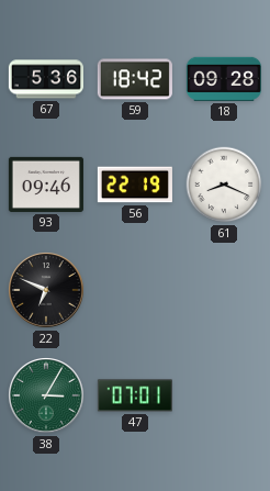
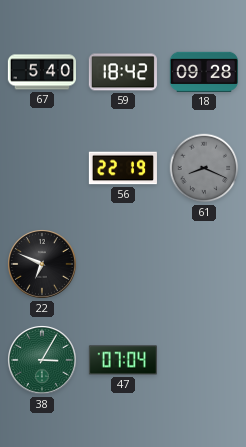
67: 5:36 -> 5:40
93: 09:46 -> none
61 dial: white -> grey
47: 07:01 -> 07:04
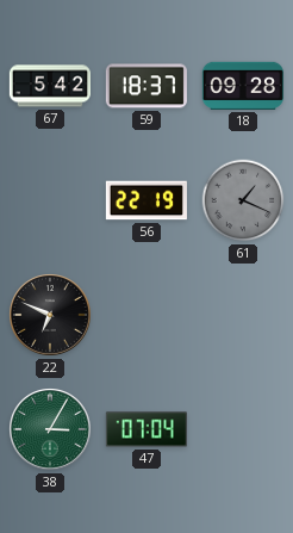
67: 5:40 -> 5:42
59: 18:42 -> 18:37
61: 8:19 -> 1:19
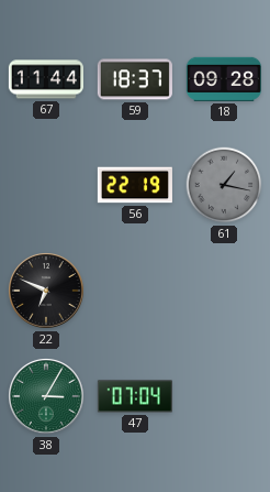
67: 5:42 -> 11:44
61: 1:19 -> 1:17
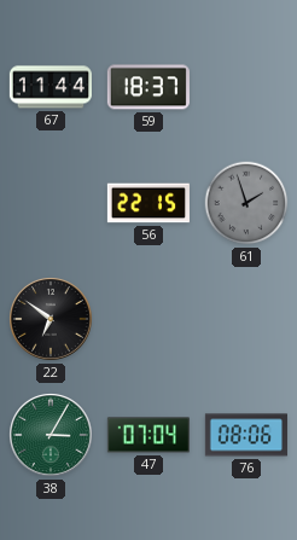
18: 09:28 -> none
56: 22:19 -> 22:15
61: 1:17 -> 1:57
22: 6:49 -> 6:51
76: none -> 08:06
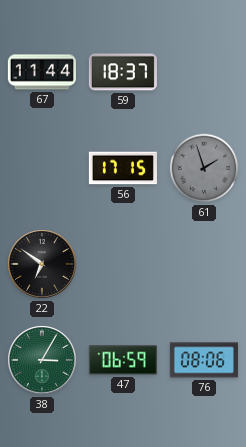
56: 22:15 -> 17:15
47: 07:04 -> 06:59
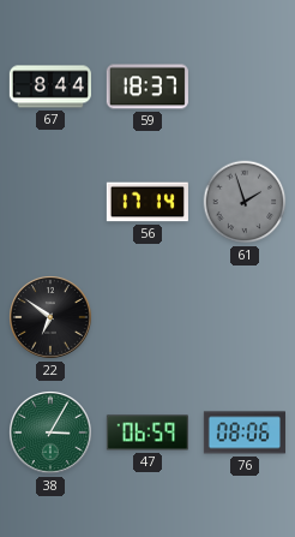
67: 11:44 -> 8:44
56: 17:15 -> 17:14
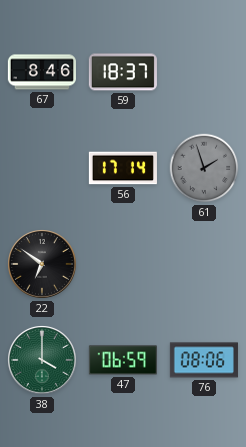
67: 8:44 -> 8:46
38: 3:05 -> 4:00
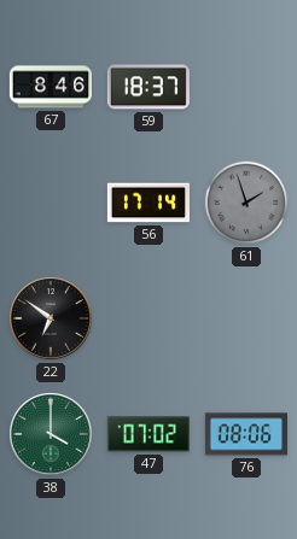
47: 06:59 -> 07:02
